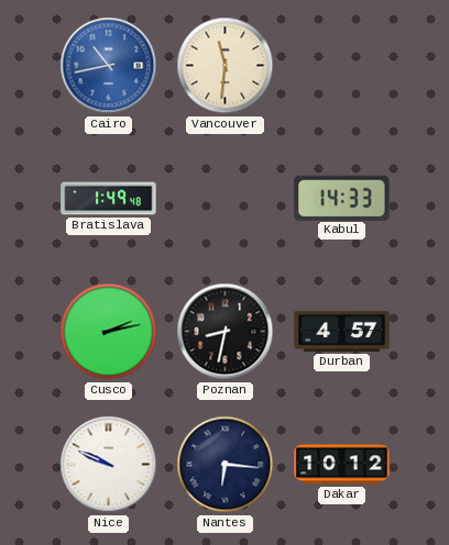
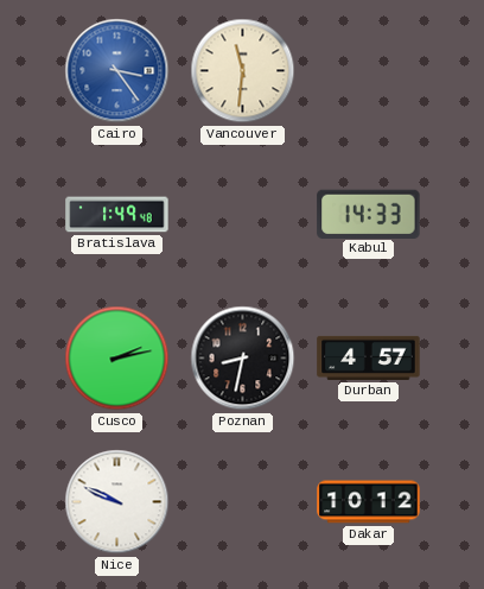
Cairo: 10:43 -> 3:24
Nantes: 6:16 -> none
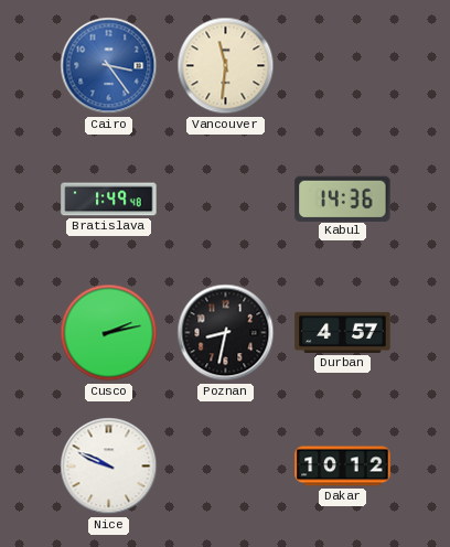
Kabul: 14:33 -> 14:36
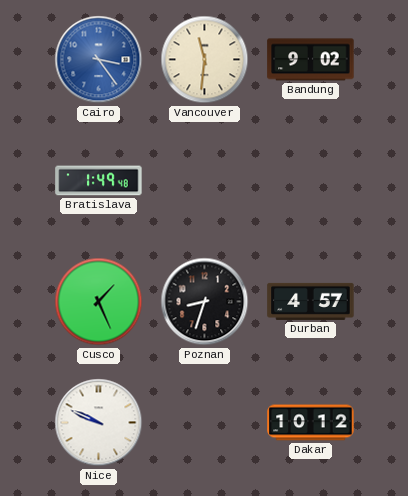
Bandung: none -> 9:02
Kabul: 14:36 -> none
Cusco: 2:13 -> 1:26
Poznan: 8:32 -> 8:33
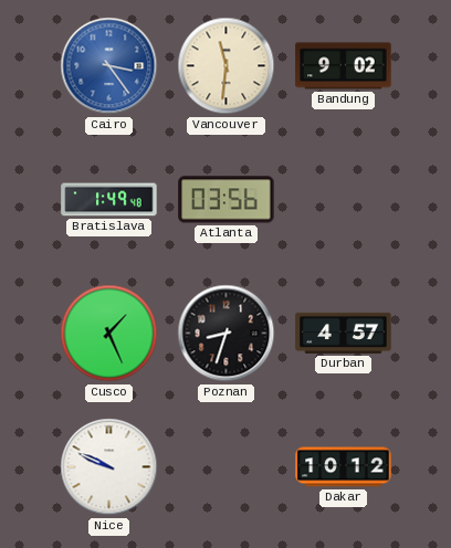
Atlanta: none -> 03:56
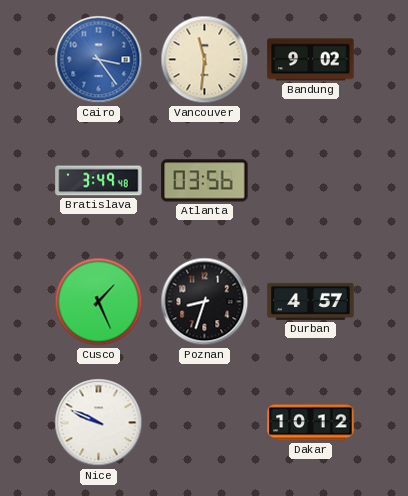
Bratislava: 1:49 -> 3:49
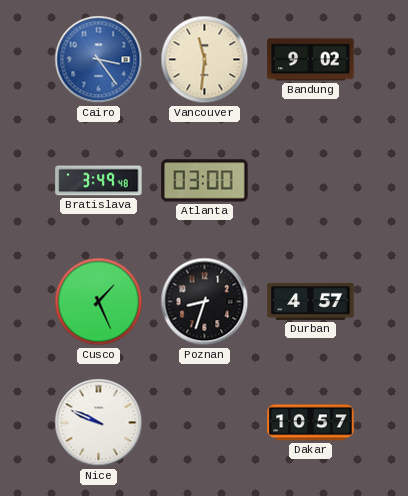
Atlanta: 03:56 -> 03:00
Dakar: 10:12 -> 10:57
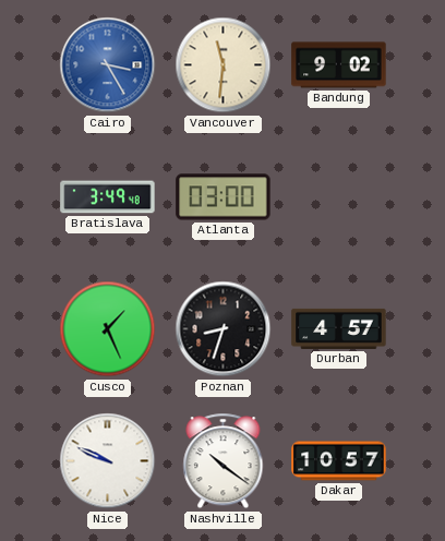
Cairo: 3:24 -> 3:25
Nashville: none -> 10:21
